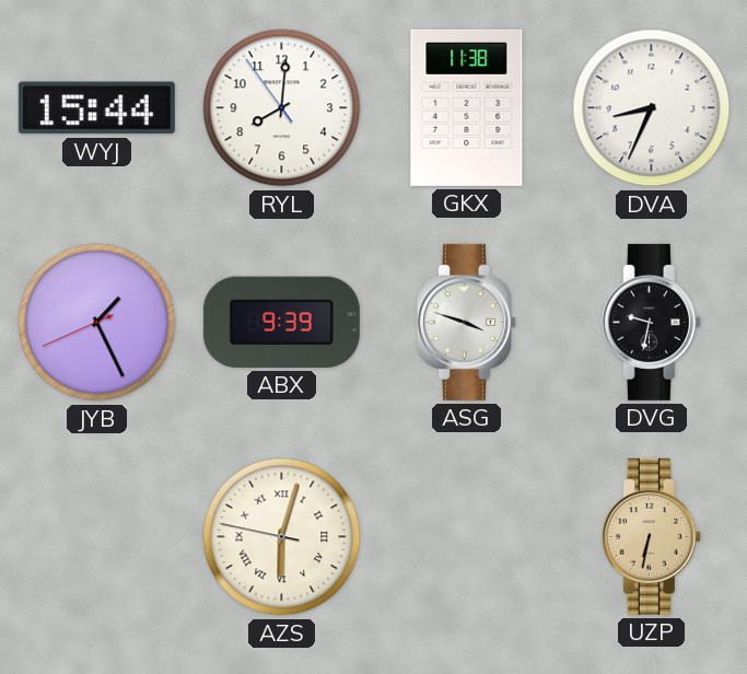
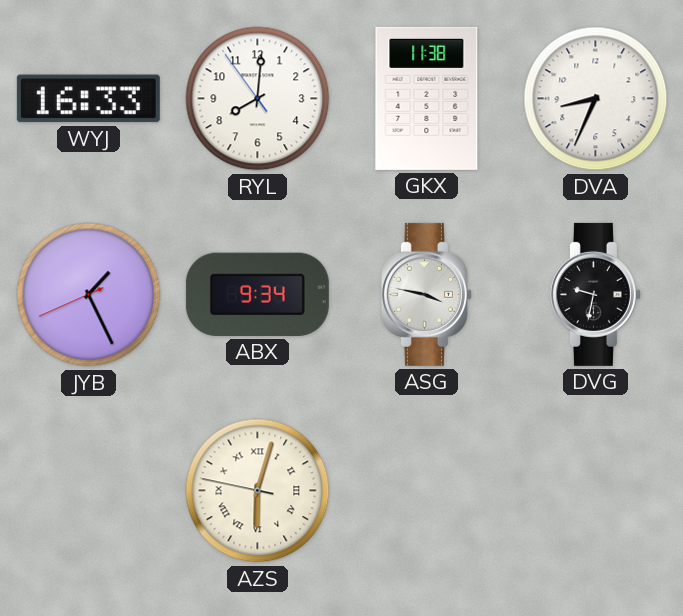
WYJ: 15:44 -> 16:33
ABX: 9:39 -> 9:34
ASG: 3:48 -> 3:47
UZP: 6:32 -> none
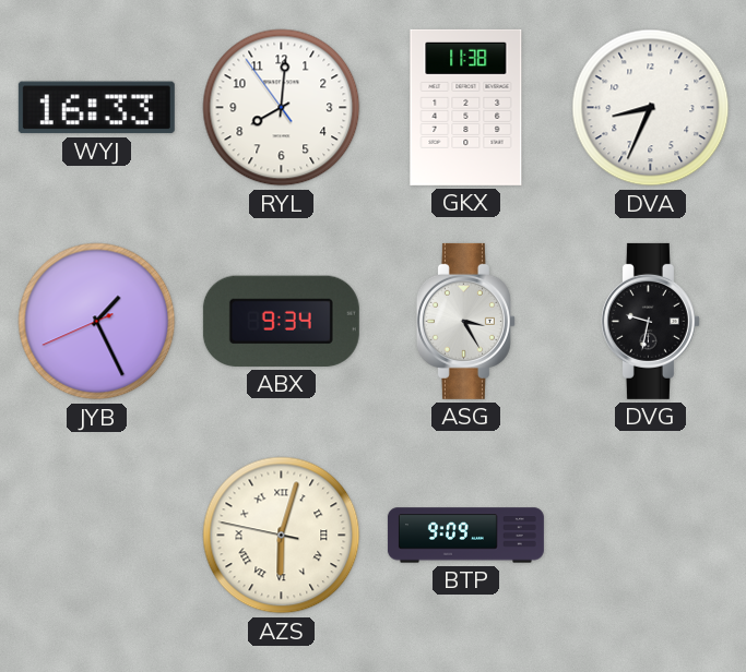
ASG: 3:47 -> 3:25
BTP: none -> 9:09
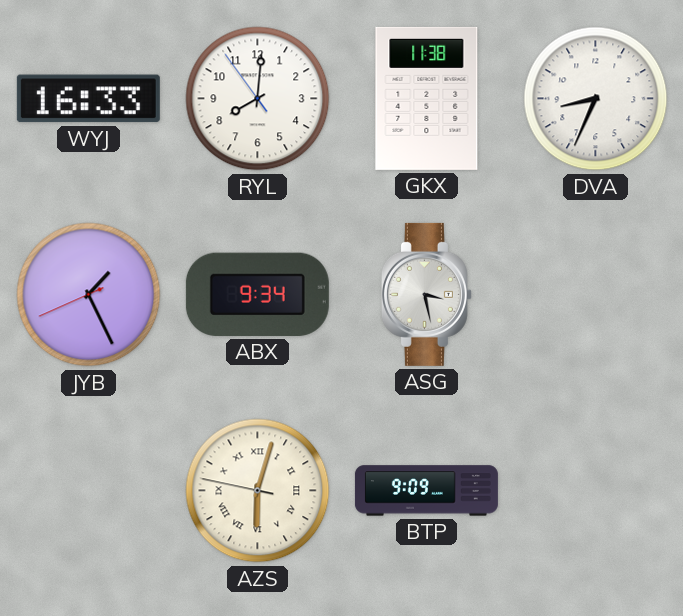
ASG: 3:25 -> 3:28
DVG: 9:32 -> none
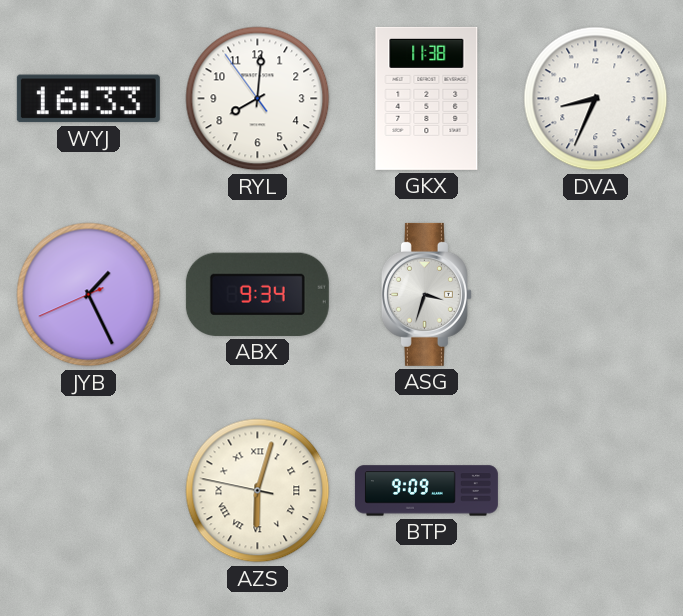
ASG: 3:28 -> 3:33
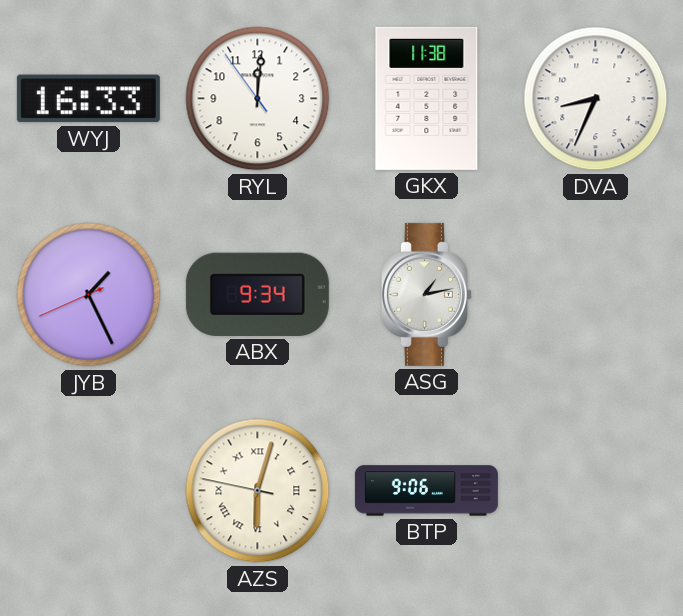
RYL: 8:00 -> 12:00
ASG: 3:33 -> 1:13
BTP: 9:09 -> 9:06
